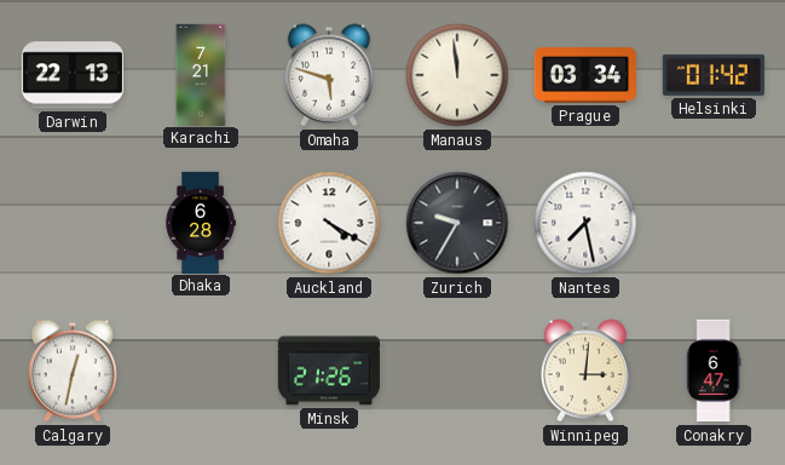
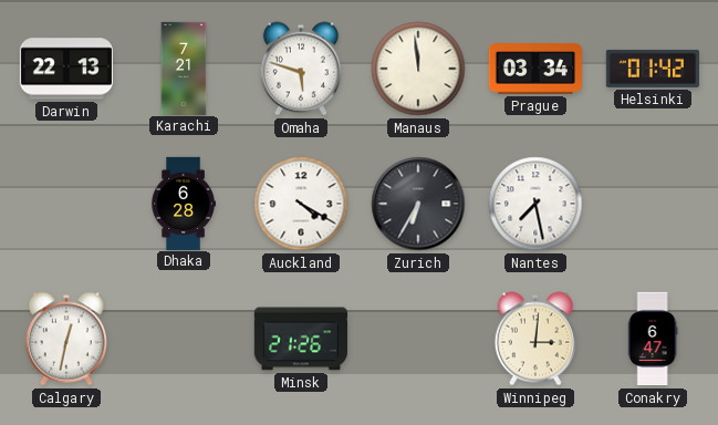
Zurich: 9:35 -> 6:35
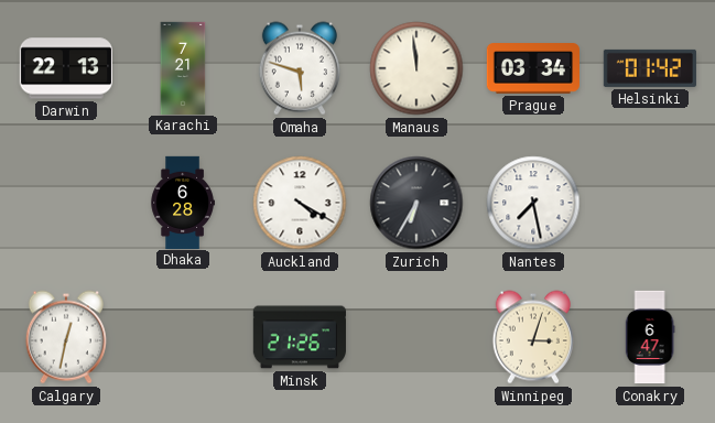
Winnipeg: 3:01 -> 3:03
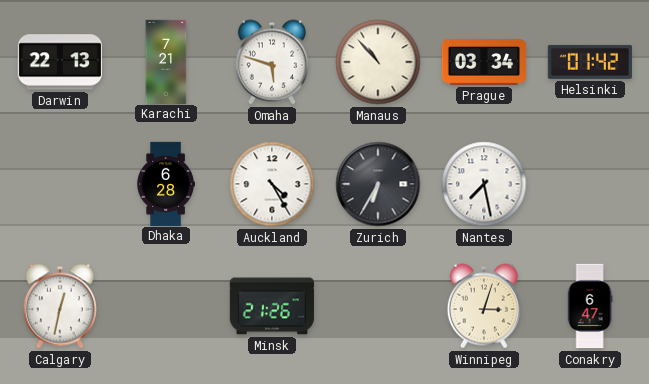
Manaus: 11:59 -> 10:53
Auckland: 4:20 -> 4:25
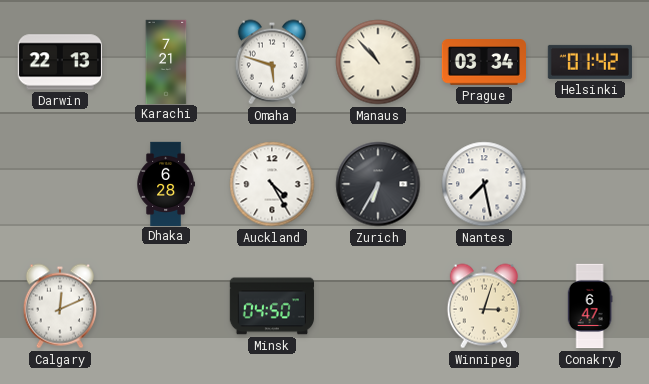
Calgary: 12:32 -> 12:11
Minsk: 21:26 -> 04:50
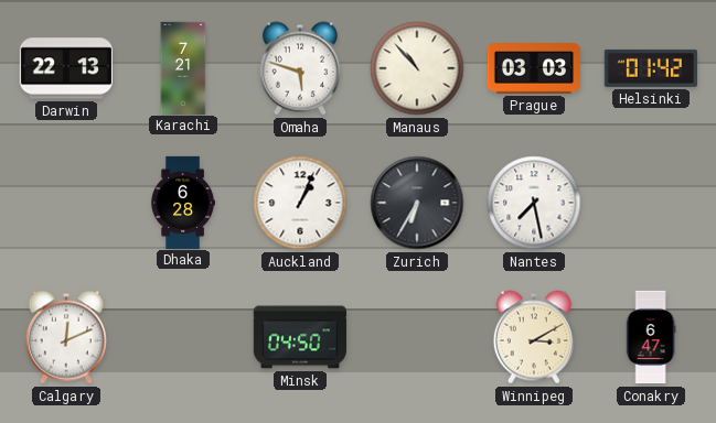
Prague: 03:34 -> 03:03
Auckland: 4:25 -> 1:04
Winnipeg: 3:03 -> 3:10
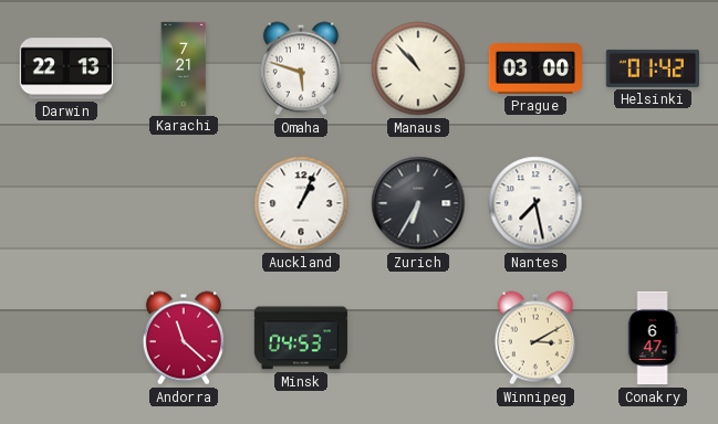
Prague: 03:03 -> 03:00
Dhaka: 6:28 -> none
Calgary: 12:11 -> none
Andorra: none -> 11:22
Minsk: 04:50 -> 04:53
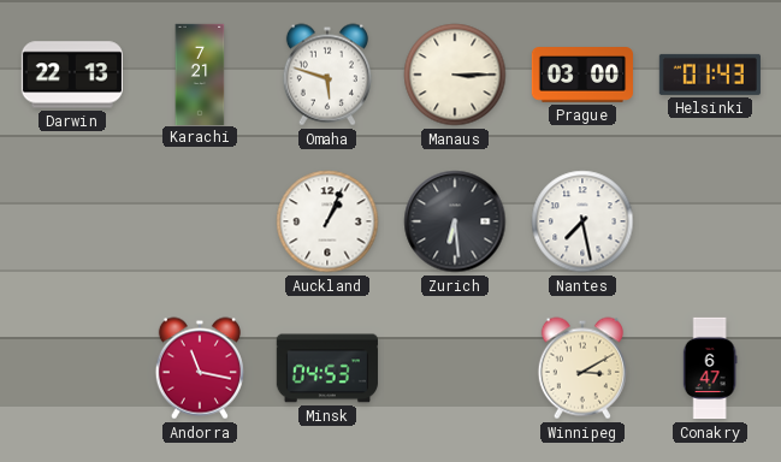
Manaus: 10:53 -> 3:15
Helsinki: 01:42 -> 01:43
Zurich: 6:35 -> 6:29
Andorra: 11:22 -> 11:17
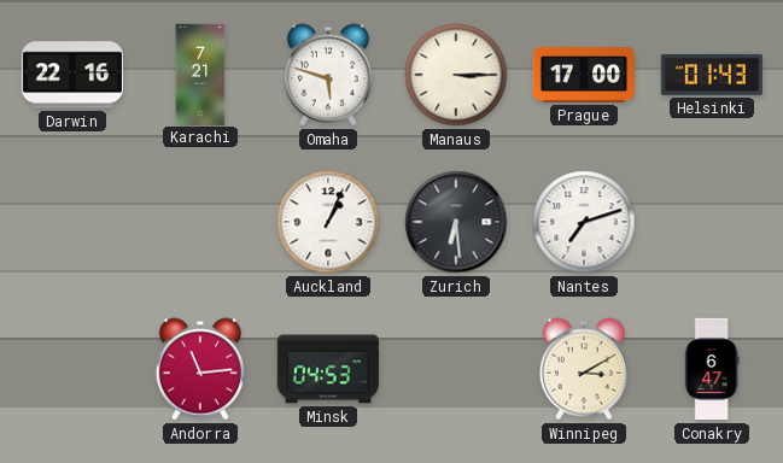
Darwin: 22:13 -> 22:16
Prague: 03:00 -> 17:00
Nantes: 7:28 -> 7:12
Andorra: 11:17 -> 11:14
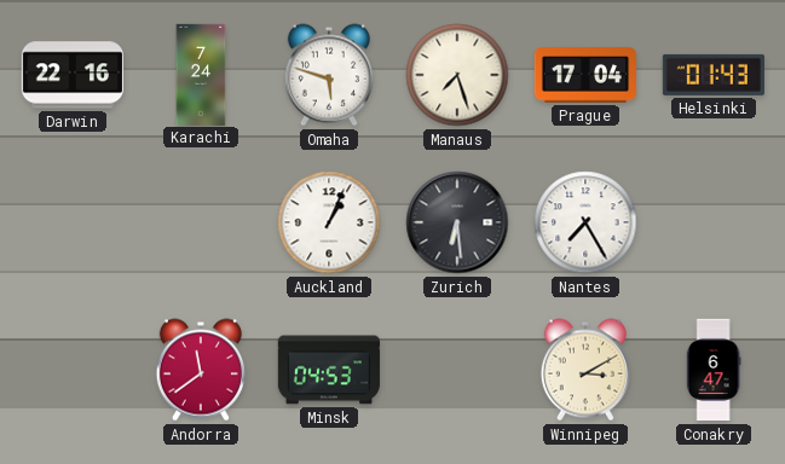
Karachi: 7:21 -> 7:24
Manaus: 3:15 -> 7:27
Prague: 17:00 -> 17:04
Nantes: 7:12 -> 7:25
Andorra: 11:14 -> 11:39
